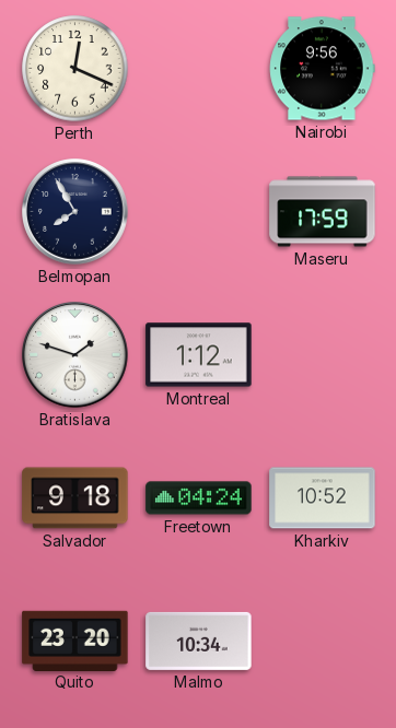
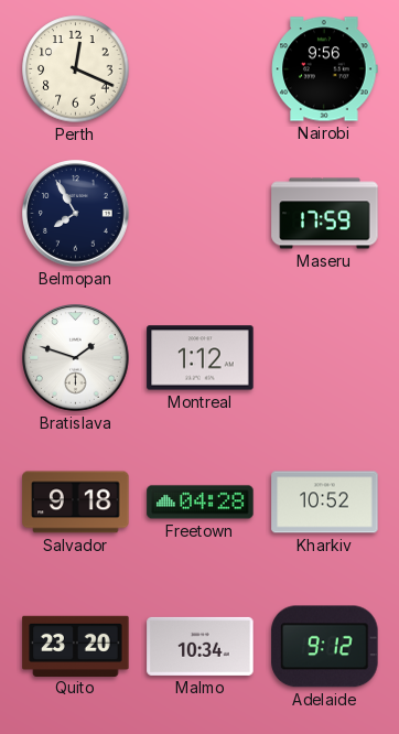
Freetown: 04:24 -> 04:28
Adelaide: none -> 9:12
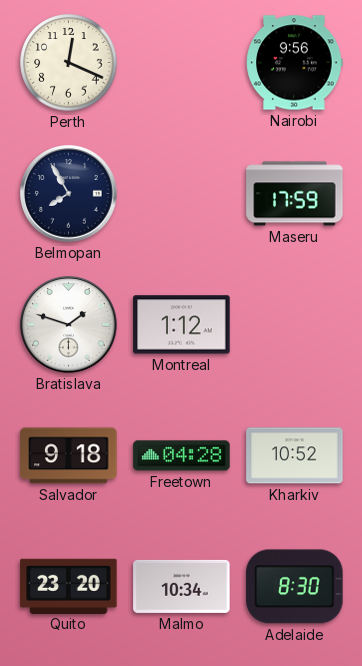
Adelaide: 9:12 -> 8:30
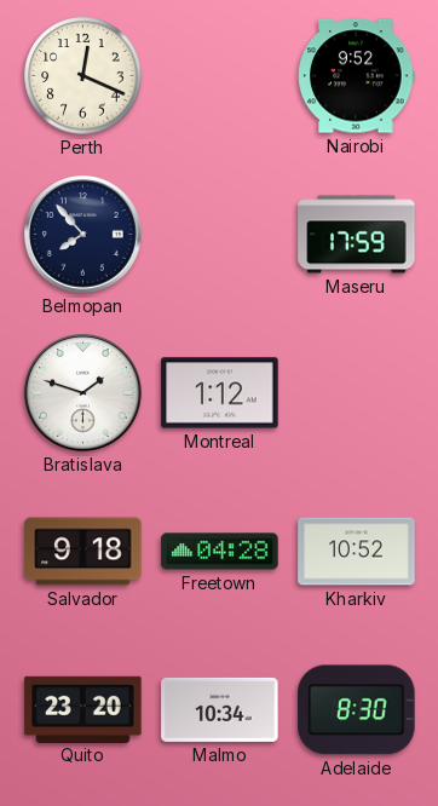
Nairobi: 9:56 -> 9:52
Belmopan: 7:55 -> 7:53
